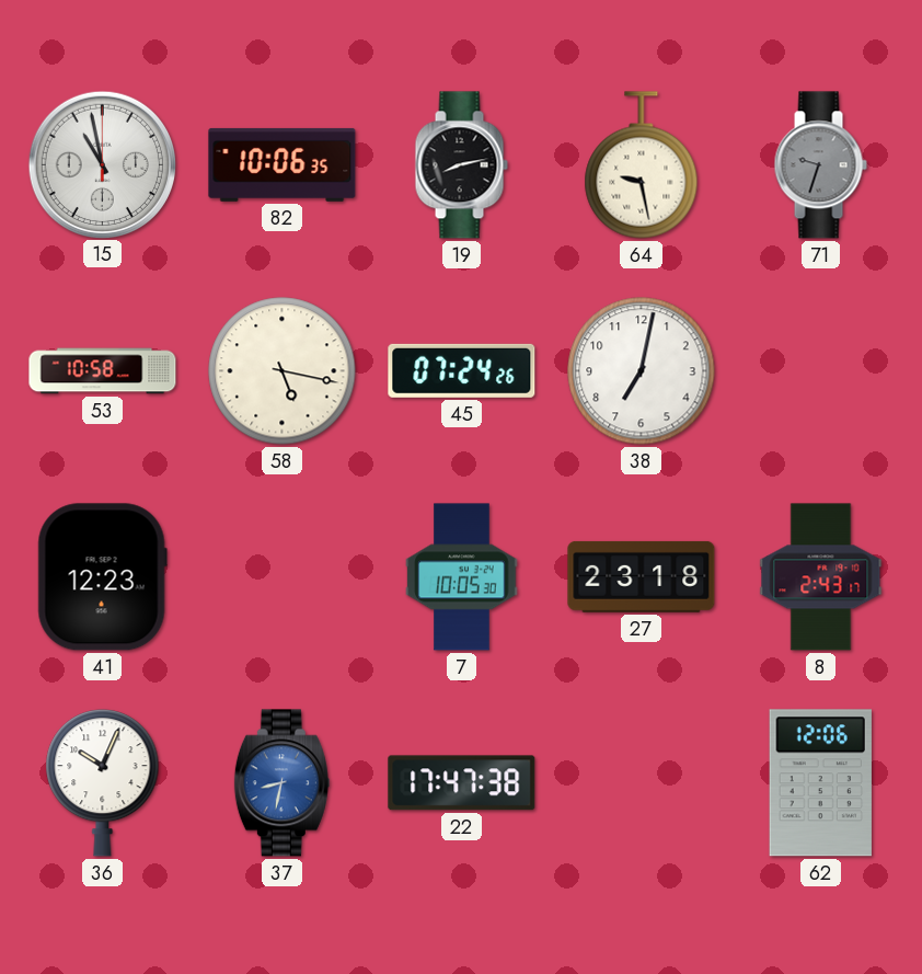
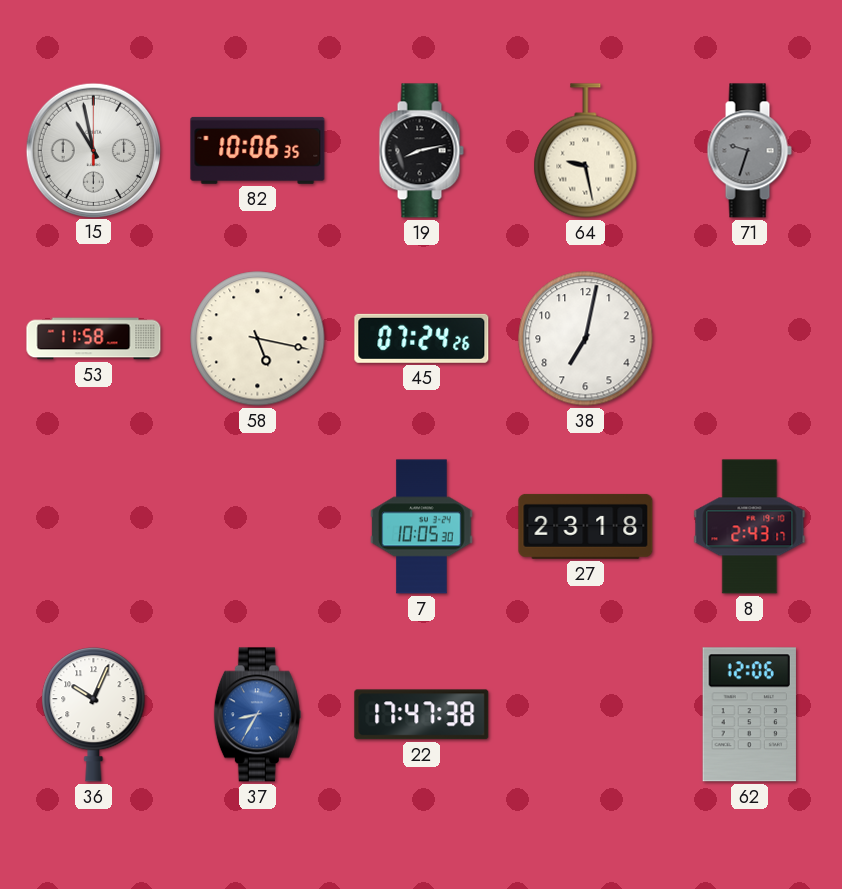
53: 10:58 -> 11:58
41: 12:23 -> none
37: 8:32 -> 8:35
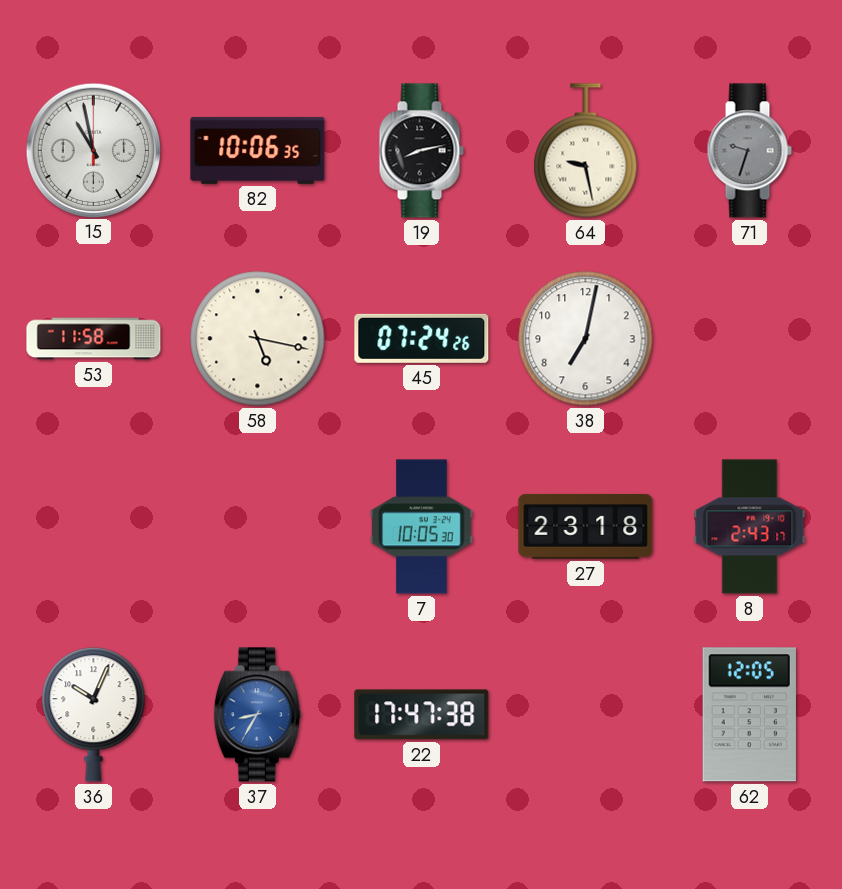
62: 12:06 -> 12:05
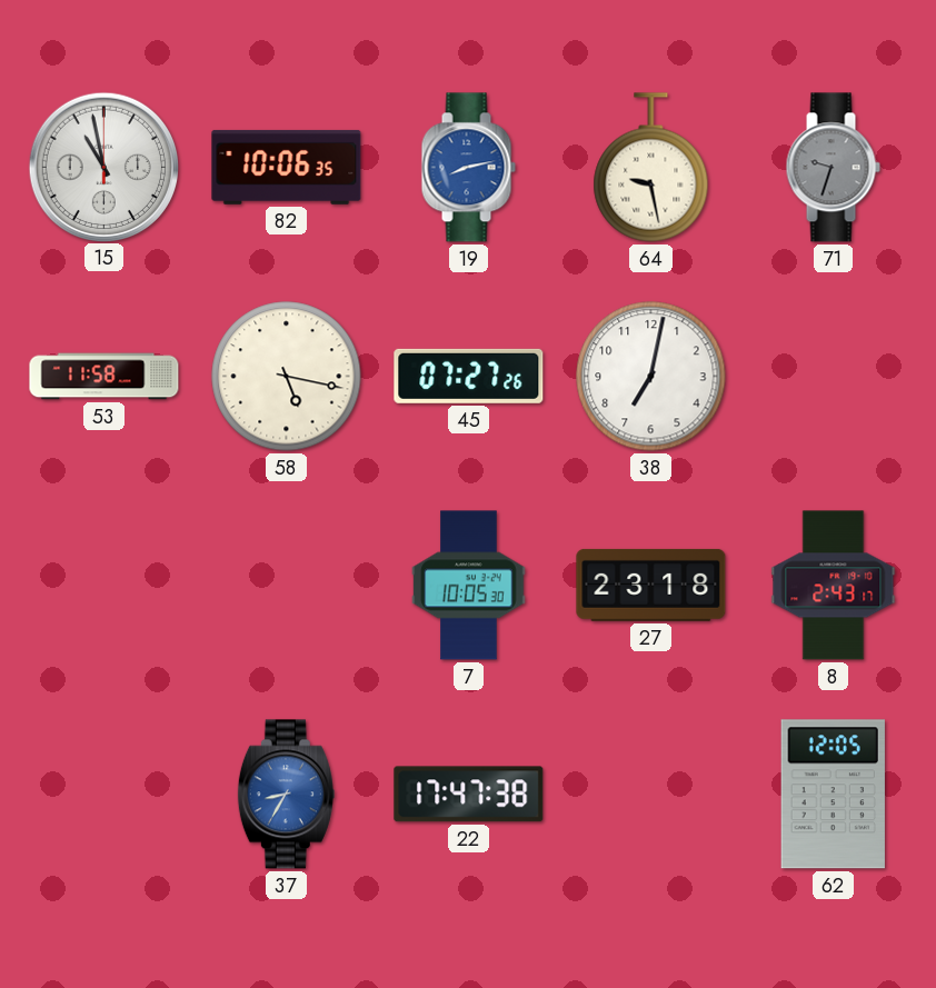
19 dial: black -> blue
45: 07:24 -> 07:27
36: 10:04 -> none
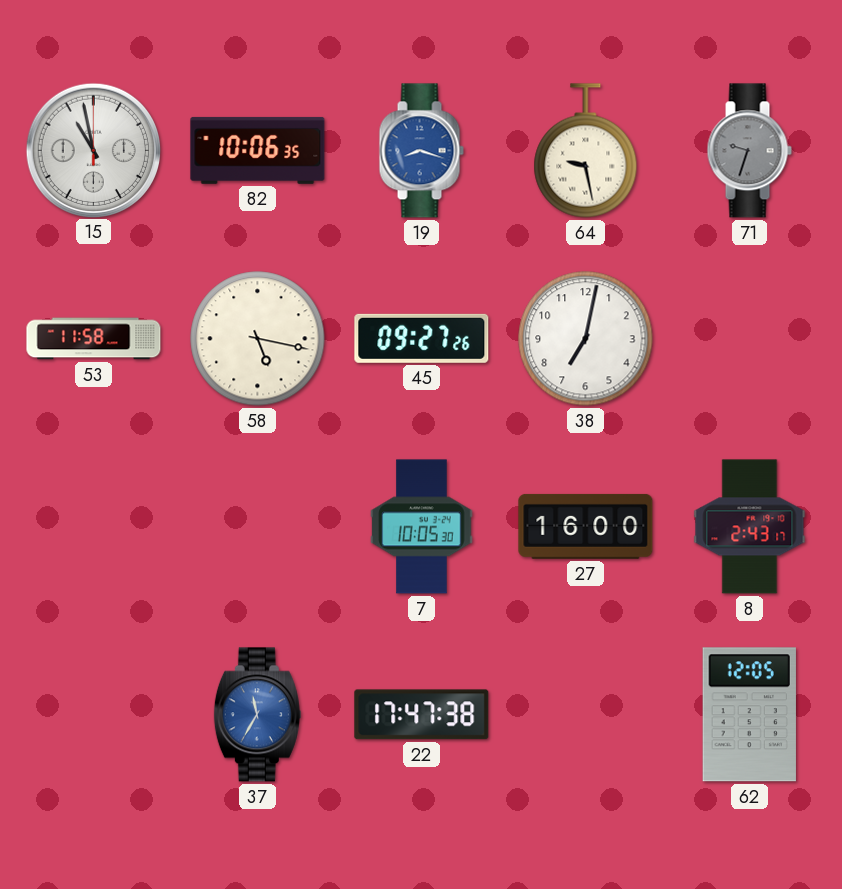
19: 8:13 -> 8:18
45: 07:27 -> 09:27
27: 23:18 -> 16:00
37: 8:35 -> 11:35
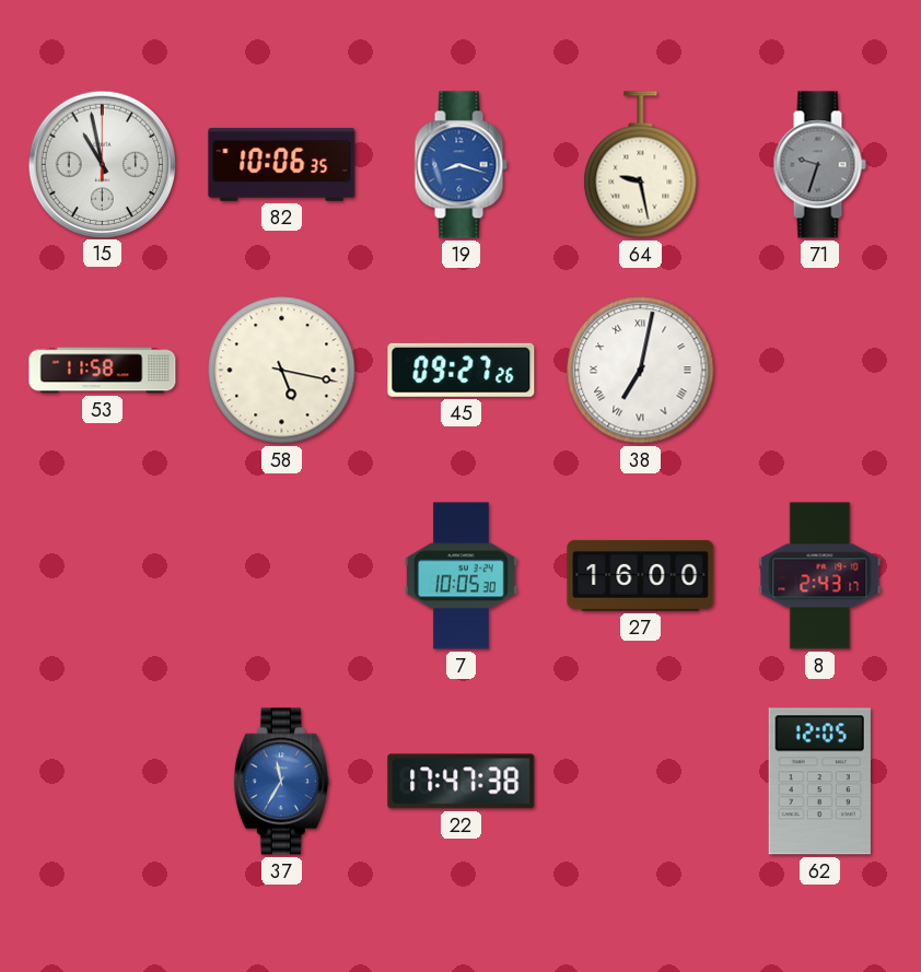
38 numerals: Arabic -> Roman
